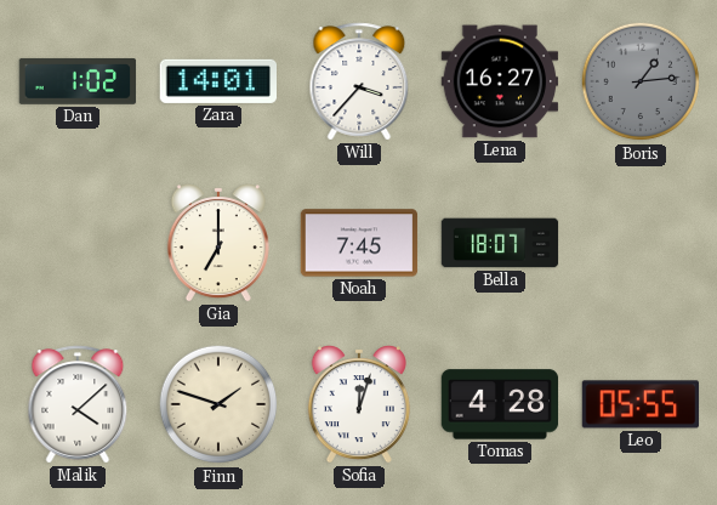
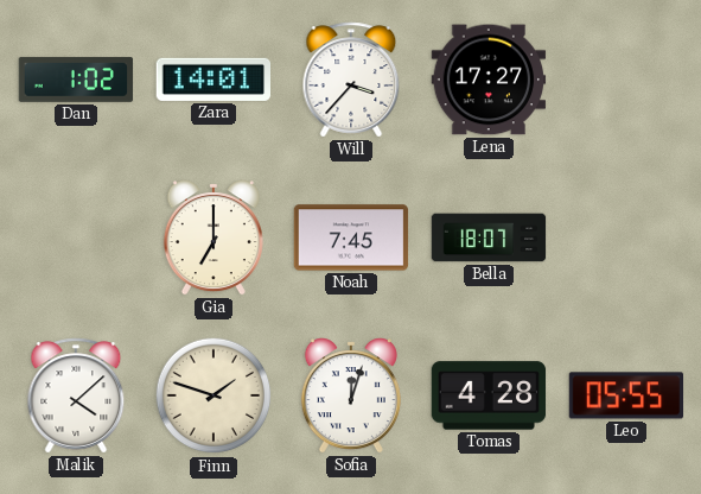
Lena: 16:27 -> 17:27
Boris: 1:14 -> none
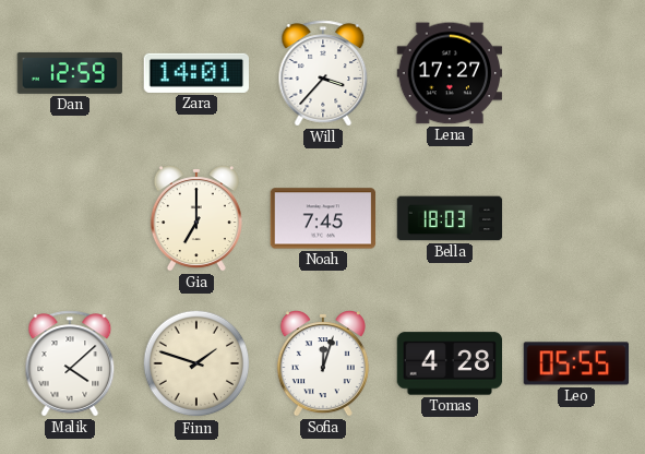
Dan: 1:02 -> 12:59
Bella: 18:07 -> 18:03
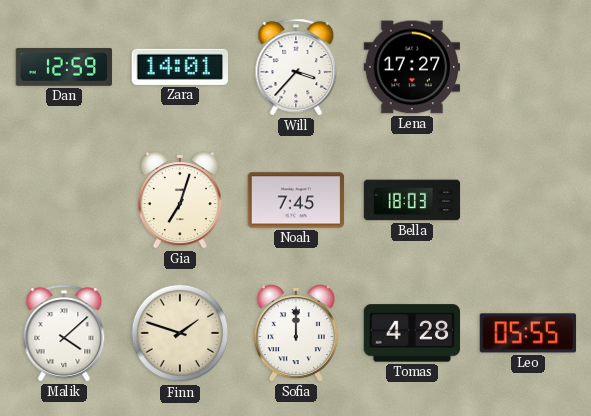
Gia: 7:00 -> 7:03
Sofia: 12:03 -> 12:00
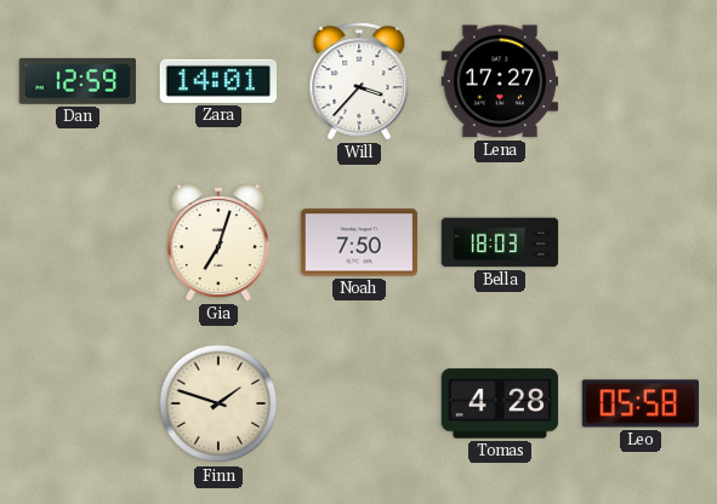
Noah: 7:45 -> 7:50
Malik: 4:08 -> none
Sofia: 12:00 -> none
Leo: 05:55 -> 05:58
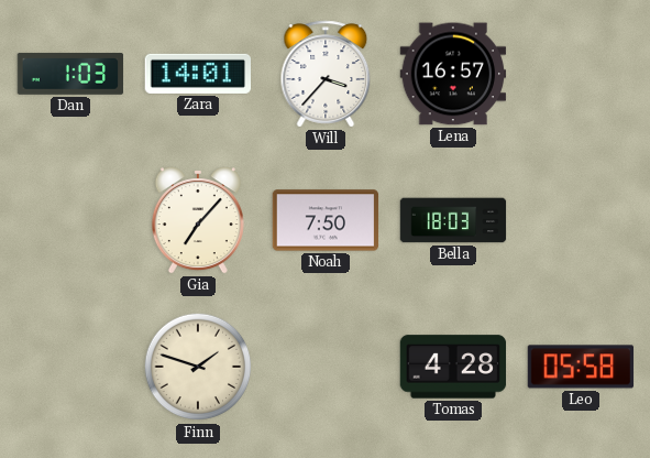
Dan: 12:59 -> 1:03
Lena: 17:27 -> 16:57
Gia: 7:03 -> 7:07
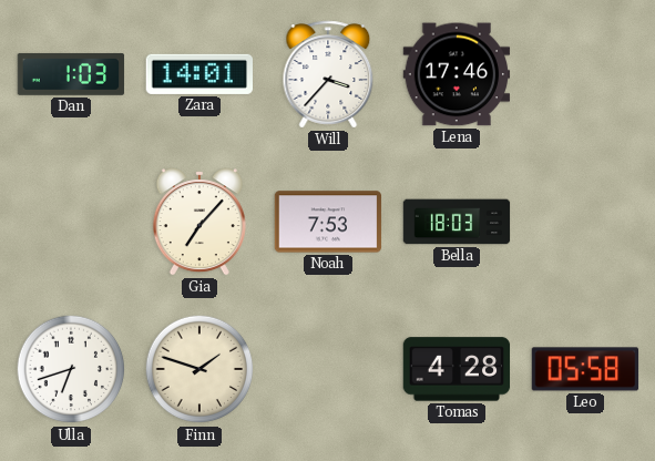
Lena: 16:57 -> 17:46
Noah: 7:50 -> 7:53
Ulla: none -> 6:42
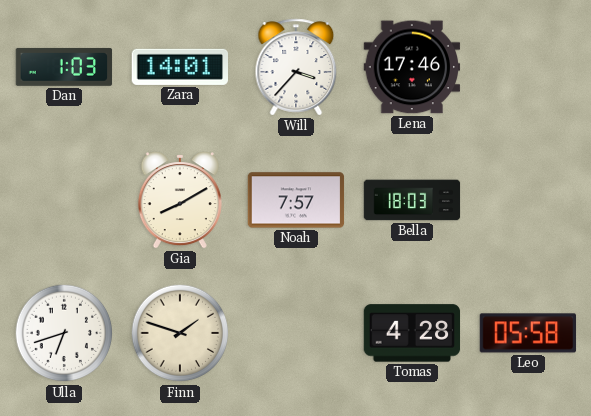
Gia: 7:07 -> 8:10
Noah: 7:53 -> 7:57
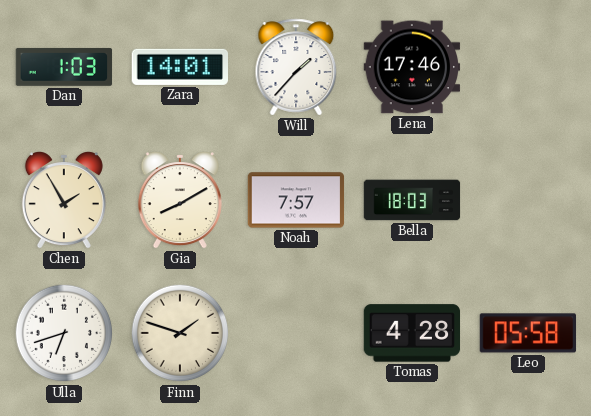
Will: 3:37 -> 1:37
Chen: none -> 1:55
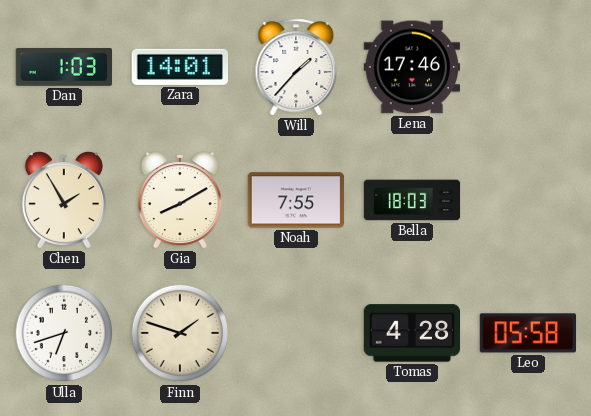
Noah: 7:57 -> 7:55
